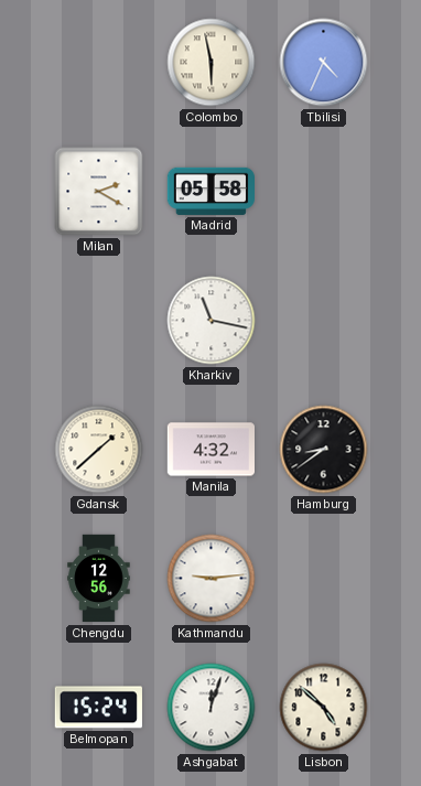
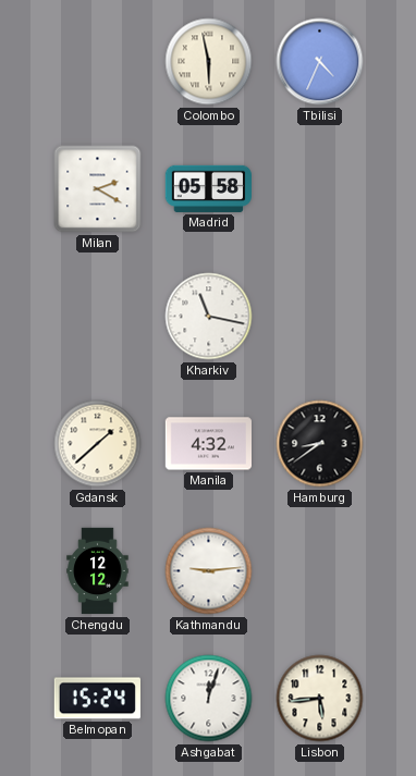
Chengdu: 12:56 -> 12:12
Lisbon: 4:52 -> 5:44
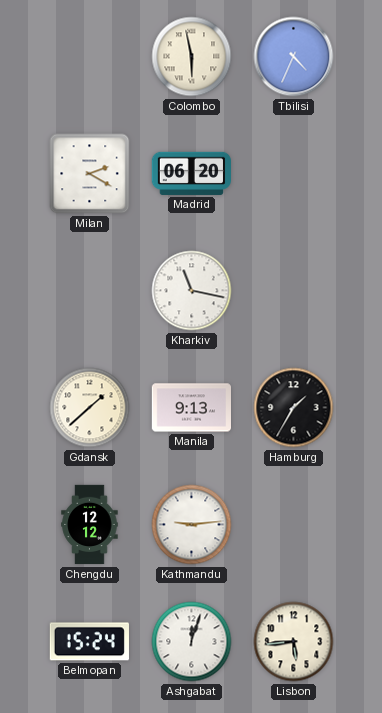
Madrid: 05:58 -> 06:20
Manila: 4:32 -> 9:13
Hamburg: 8:39 -> 1:35
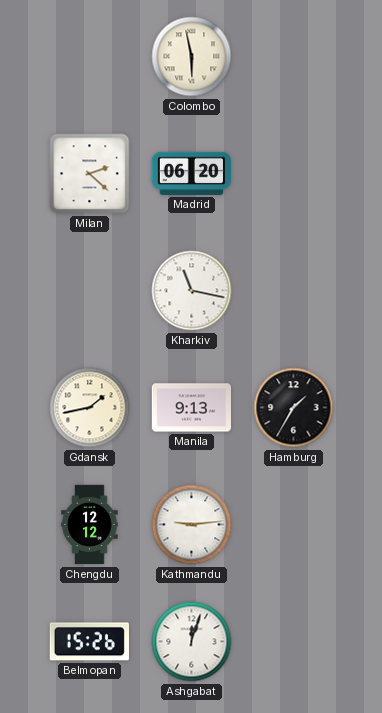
Tbilisi: 4:34 -> none
Milan: 2:20 -> 2:22
Gdansk: 1:38 -> 1:43
Belmopan: 15:24 -> 15:26
Lisbon: 5:44 -> none
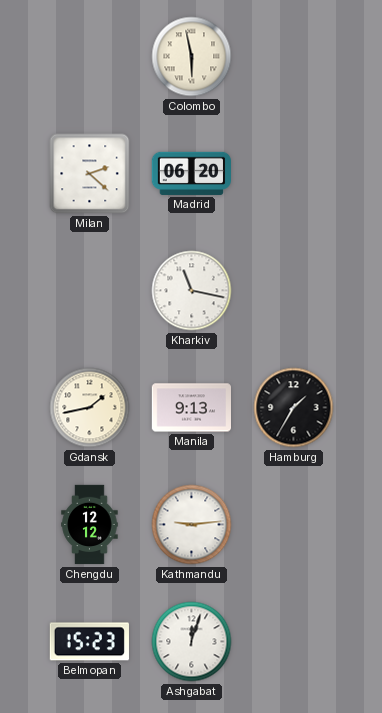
Belmopan: 15:26 -> 15:23
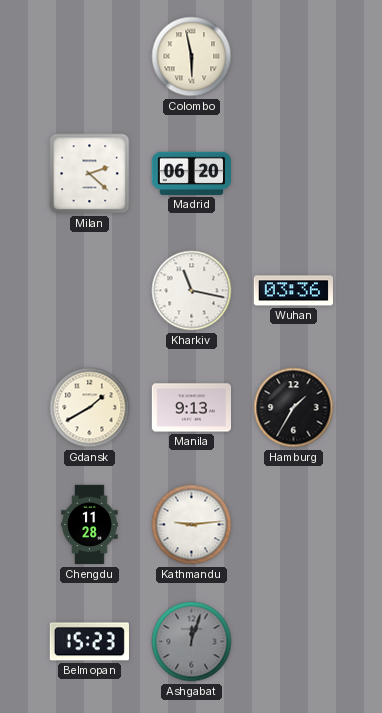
Wuhan: none -> 03:36
Gdansk: 1:43 -> 1:40
Chengdu: 12:12 -> 11:28
Ashgabat dial: white -> grey
